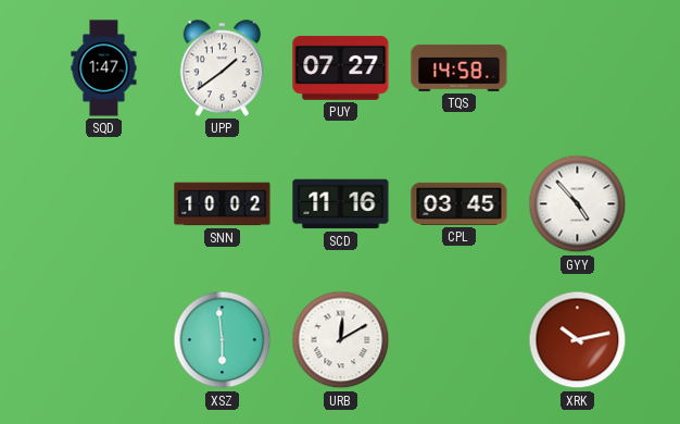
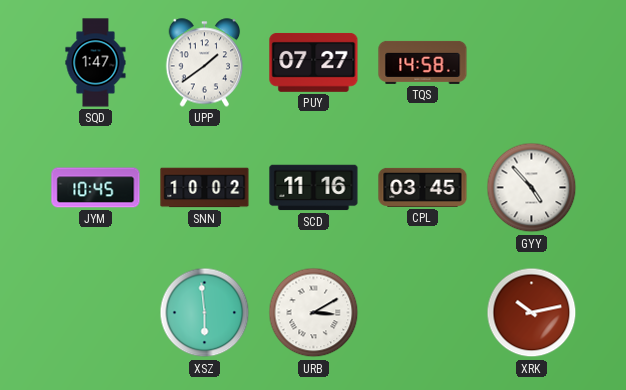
JYM: none -> 10:45
URB: 12:10 -> 3:10
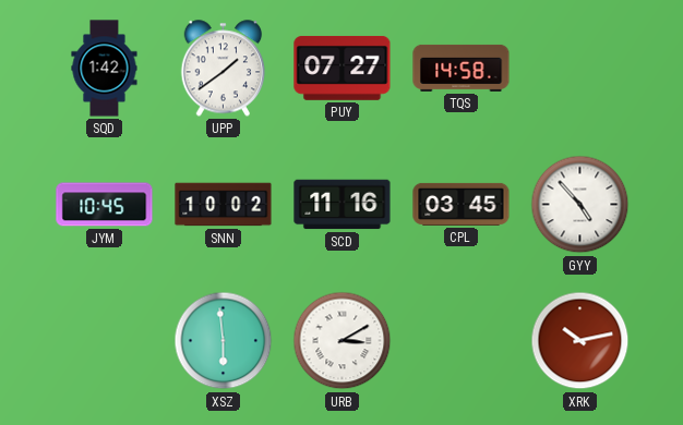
SQD: 1:47 -> 1:42
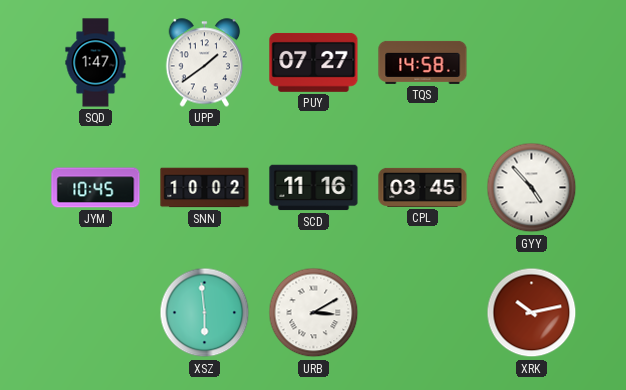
SQD: 1:42 -> 1:47
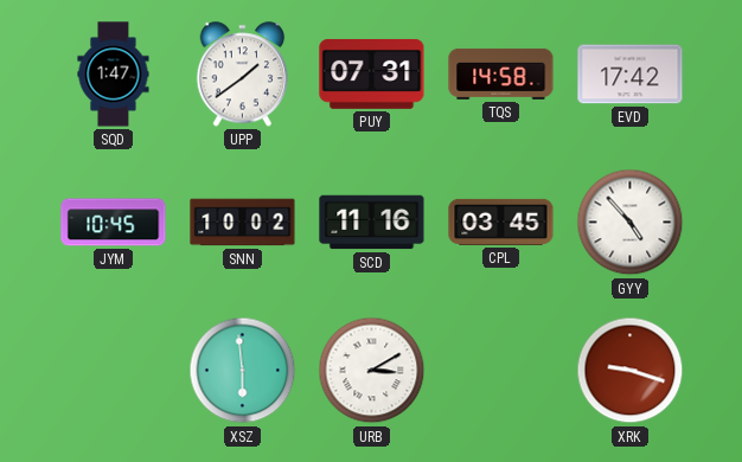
PUY: 07:27 -> 07:31
EVD: none -> 17:42
XRK: 10:13 -> 9:18
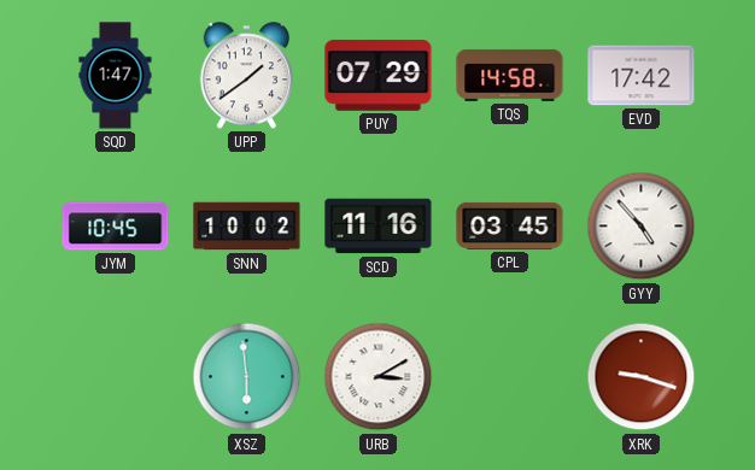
PUY: 07:31 -> 07:29
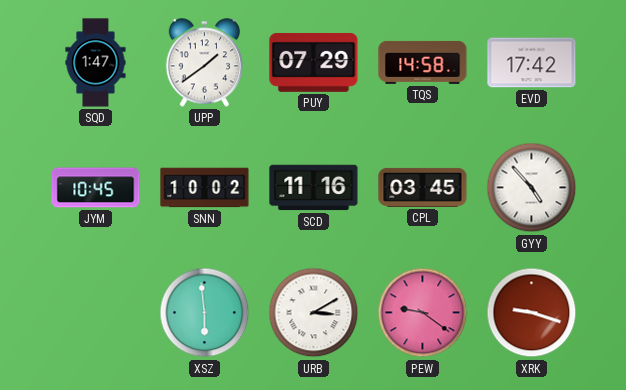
PEW: none -> 9:21
